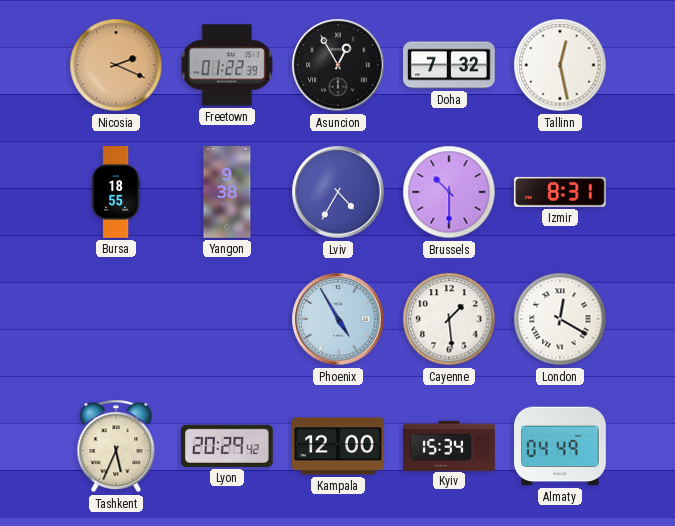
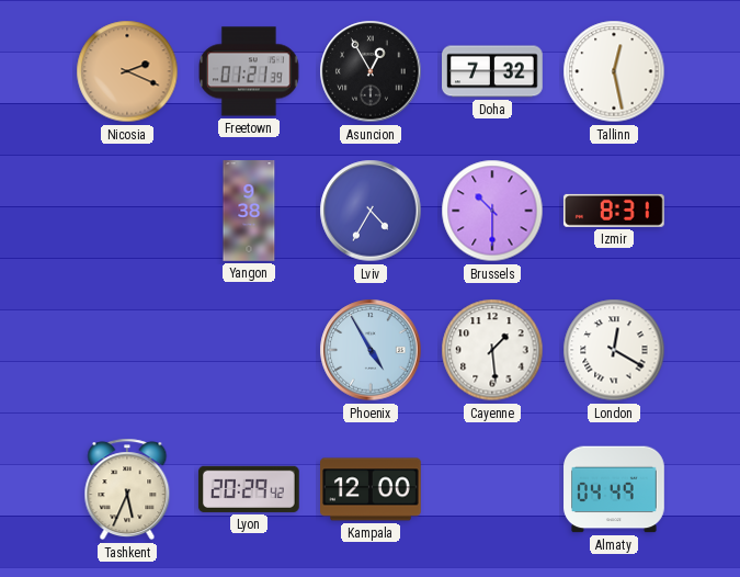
Freetown: 01:22 -> 01:21
Bursa: 18:55 -> none
Kyiv: 15:34 -> none
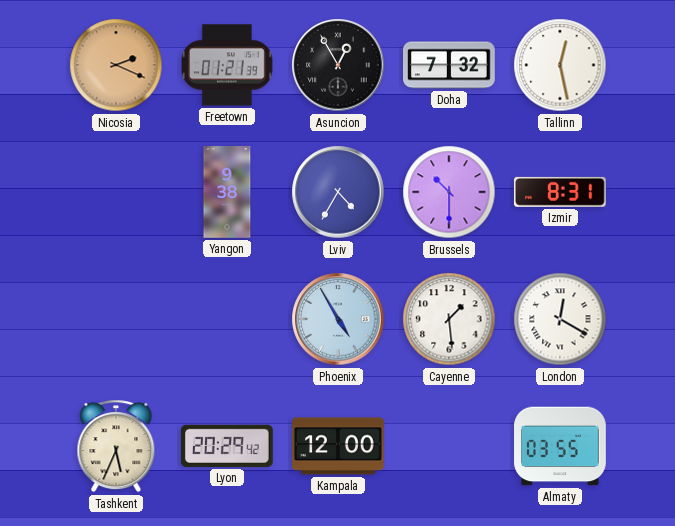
Almaty: 04:49 -> 03:55
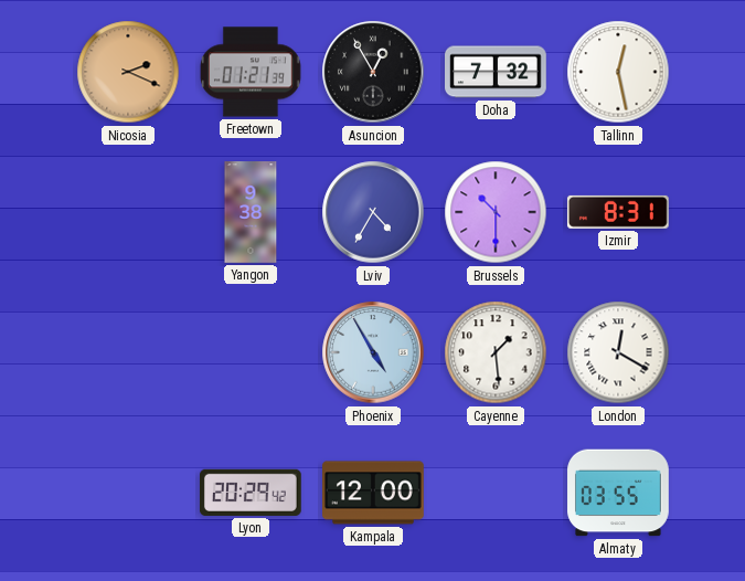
Tashkent: 5:34 -> none
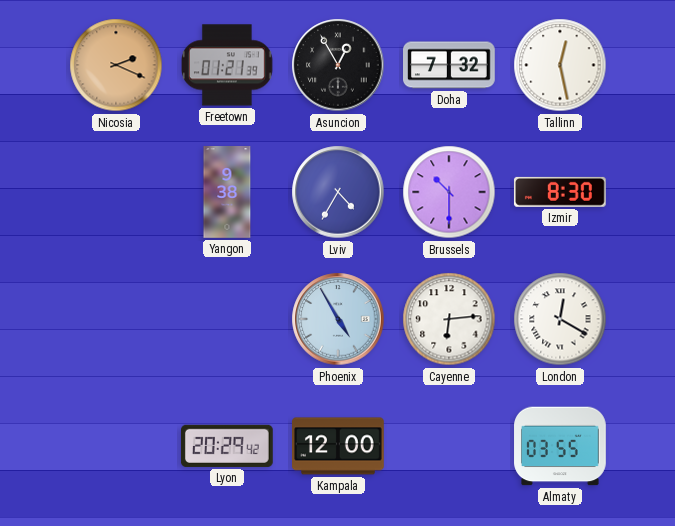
Izmir: 8:31 -> 8:30
Cayenne: 1:29 -> 6:14
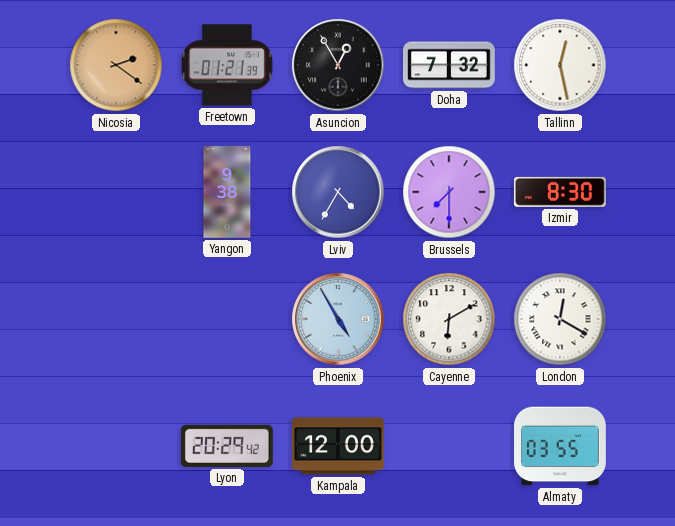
Nicosia: 2:19 -> 2:21
Brussels: 10:30 -> 7:30
Cayenne: 6:14 -> 6:10
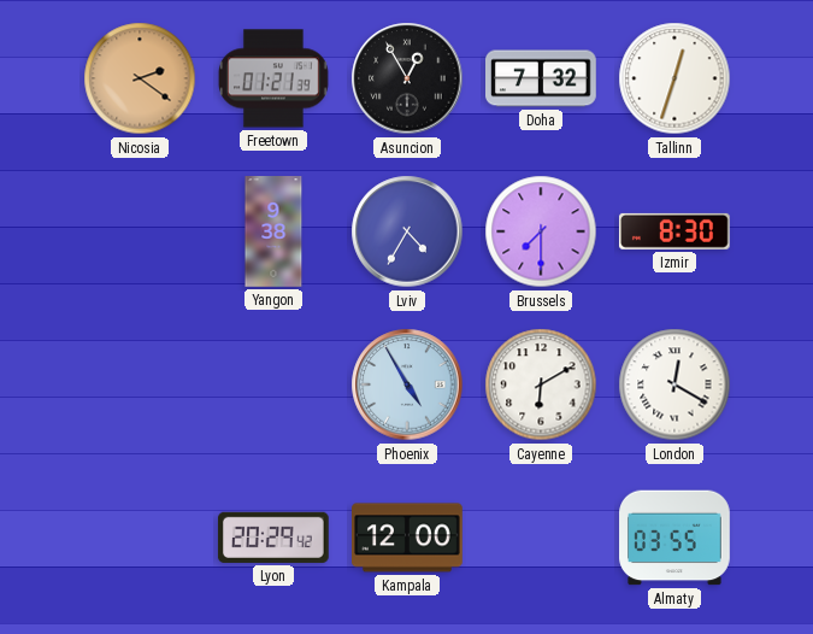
Tallinn: 12:28 -> 12:33
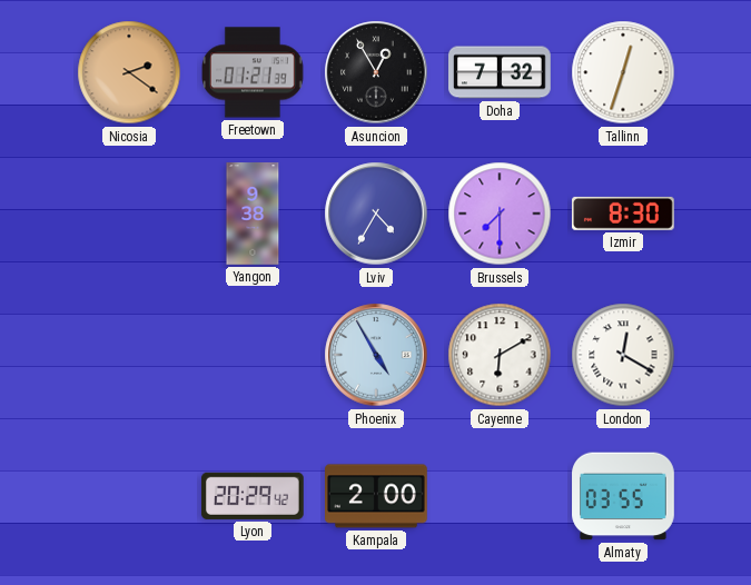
Kampala: 12:00 -> 2:00
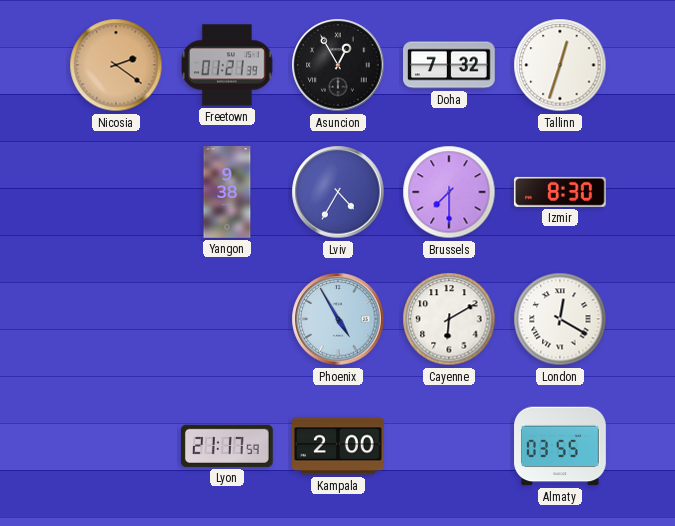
Lyon: 20:29 -> 21:17
